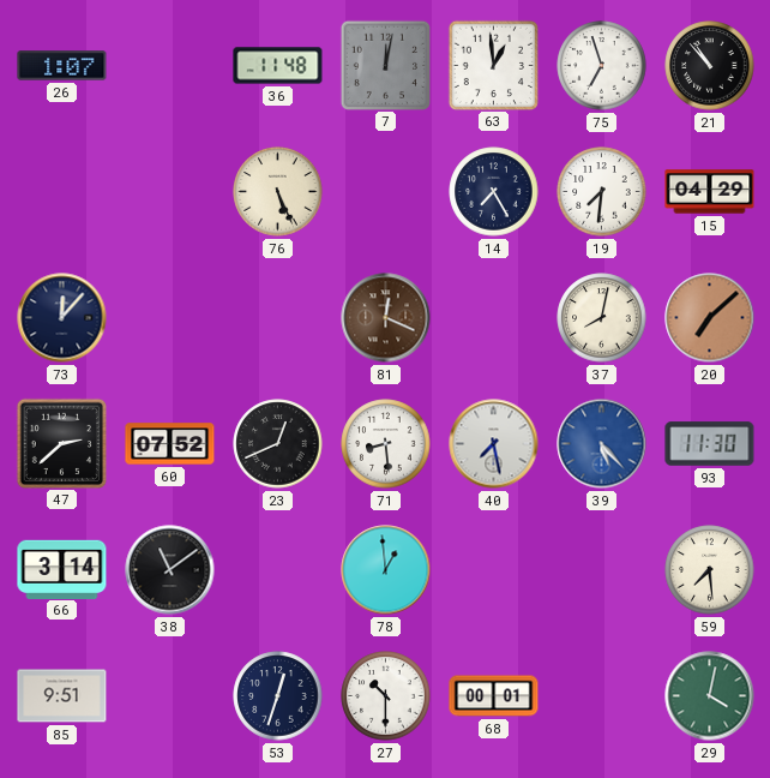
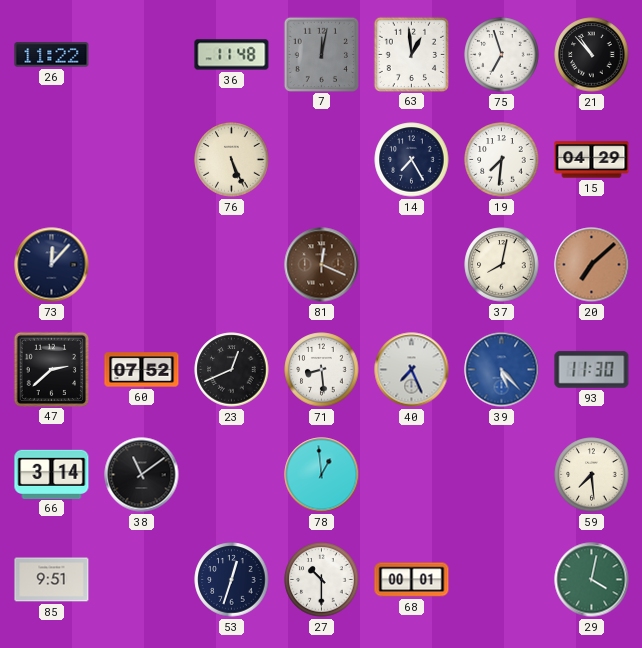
26: 1:07 -> 11:22
40: 7:28 -> 7:26
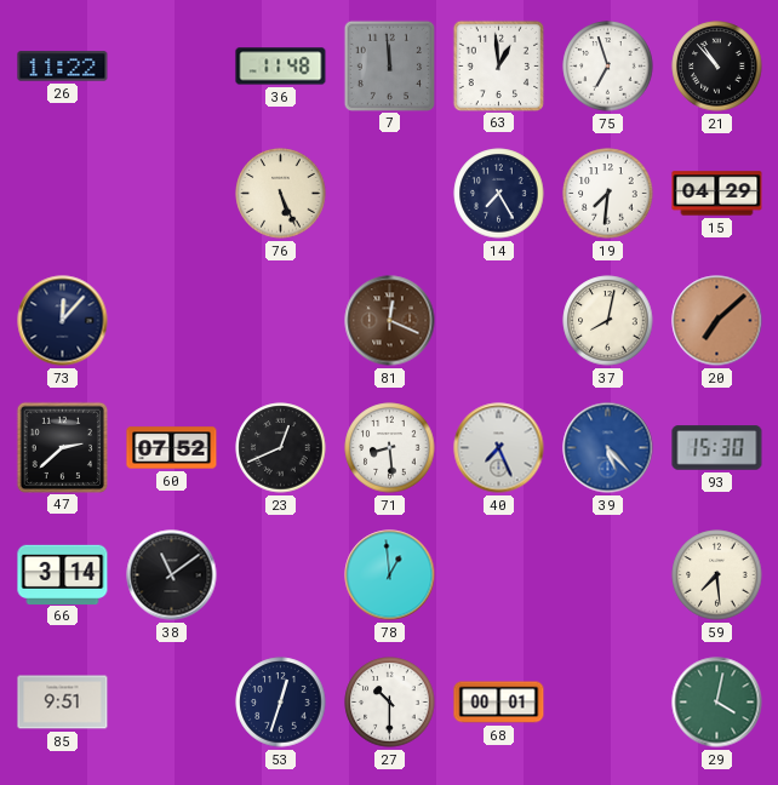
7: 12:02 -> 11:59
93: 11:30 -> 15:30
